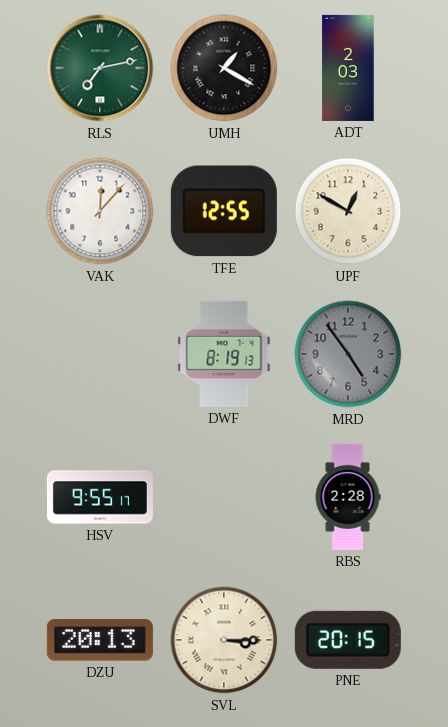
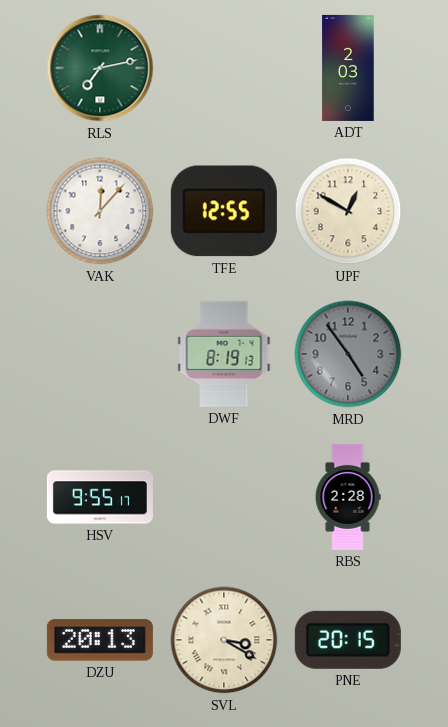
UMH: 1:20 -> none
SVL: 3:15 -> 3:20
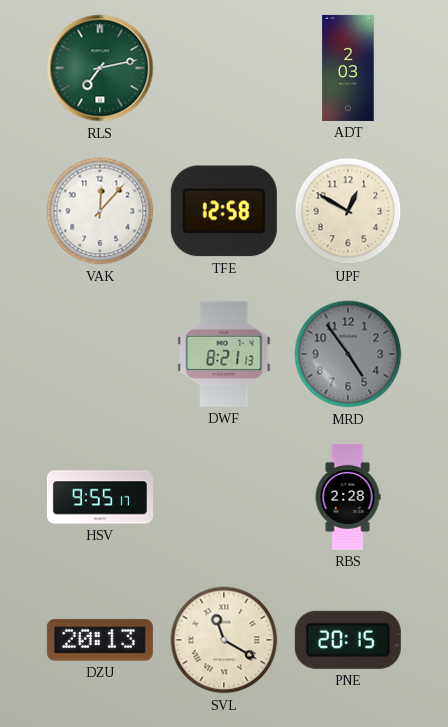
TFE: 12:55 -> 12:58
DWF: 8:19 -> 8:21
SVL: 3:20 -> 11:20
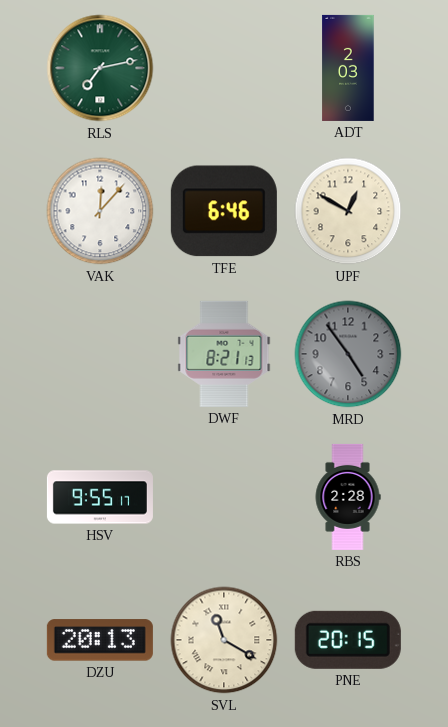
TFE: 12:58 -> 6:46
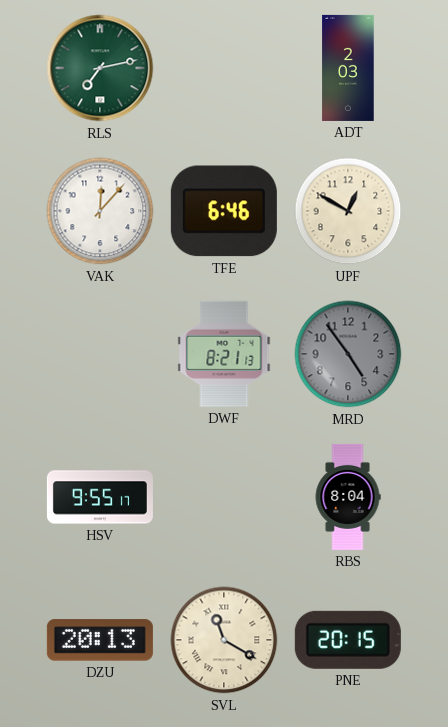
RBS: 2:28 -> 8:04
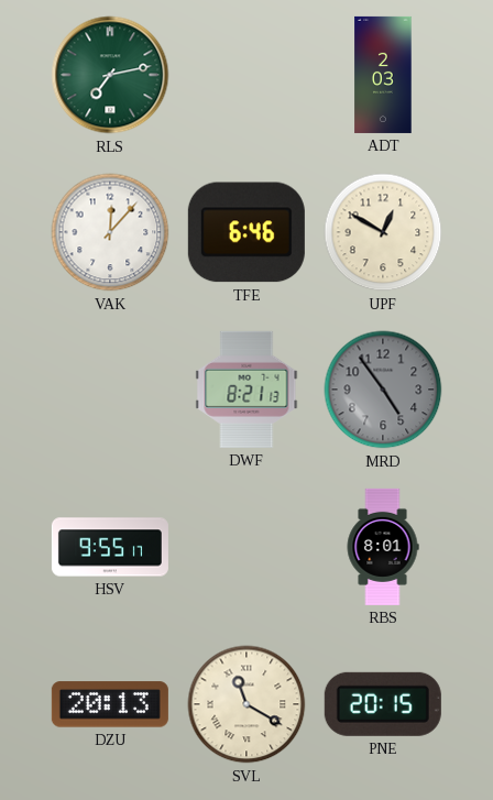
RBS: 8:04 -> 8:01
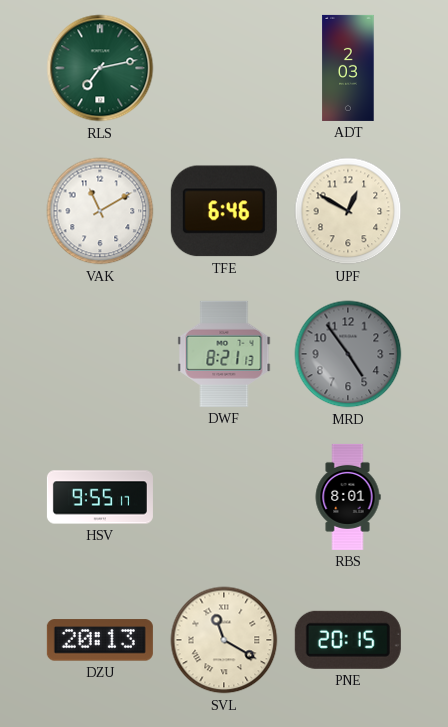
VAK: 12:07 -> 11:10
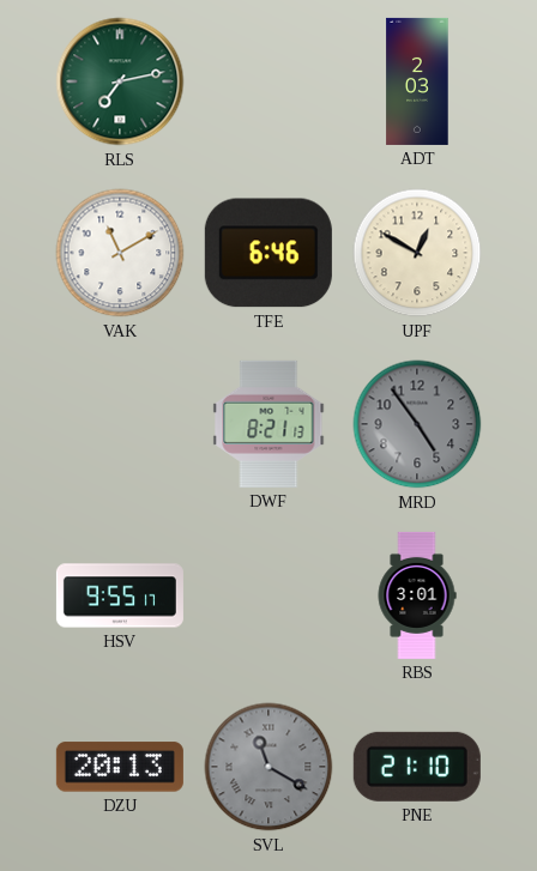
RBS: 8:01 -> 3:01
SVL dial: cream -> grey
PNE: 20:15 -> 21:10
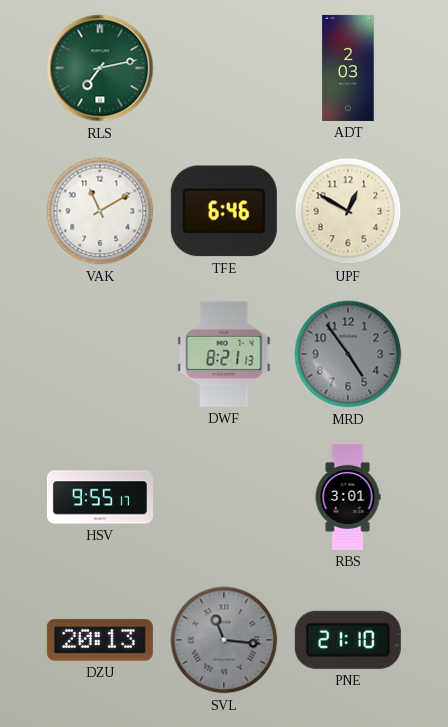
SVL: 11:20 -> 11:16
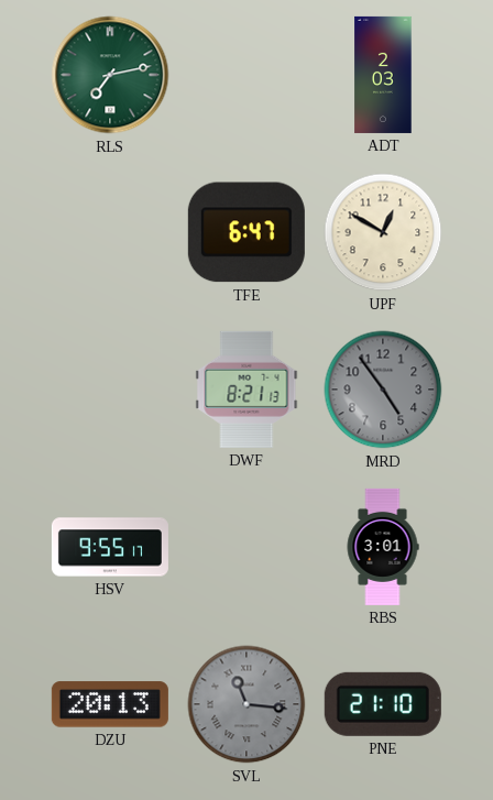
VAK: 11:10 -> none
TFE: 6:46 -> 6:47
